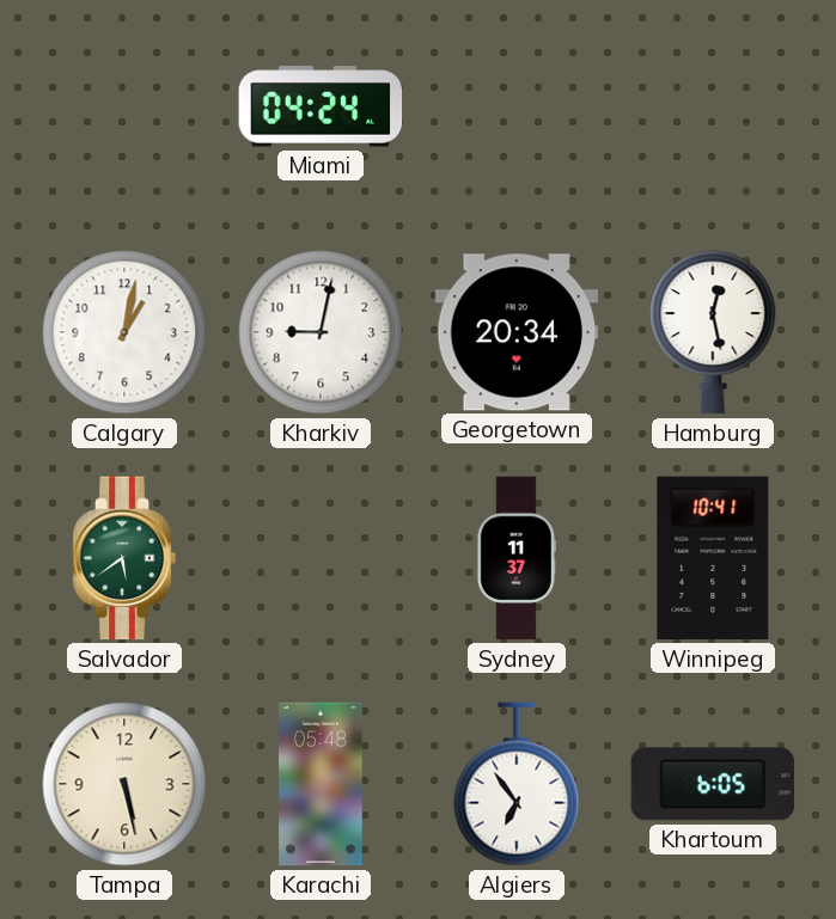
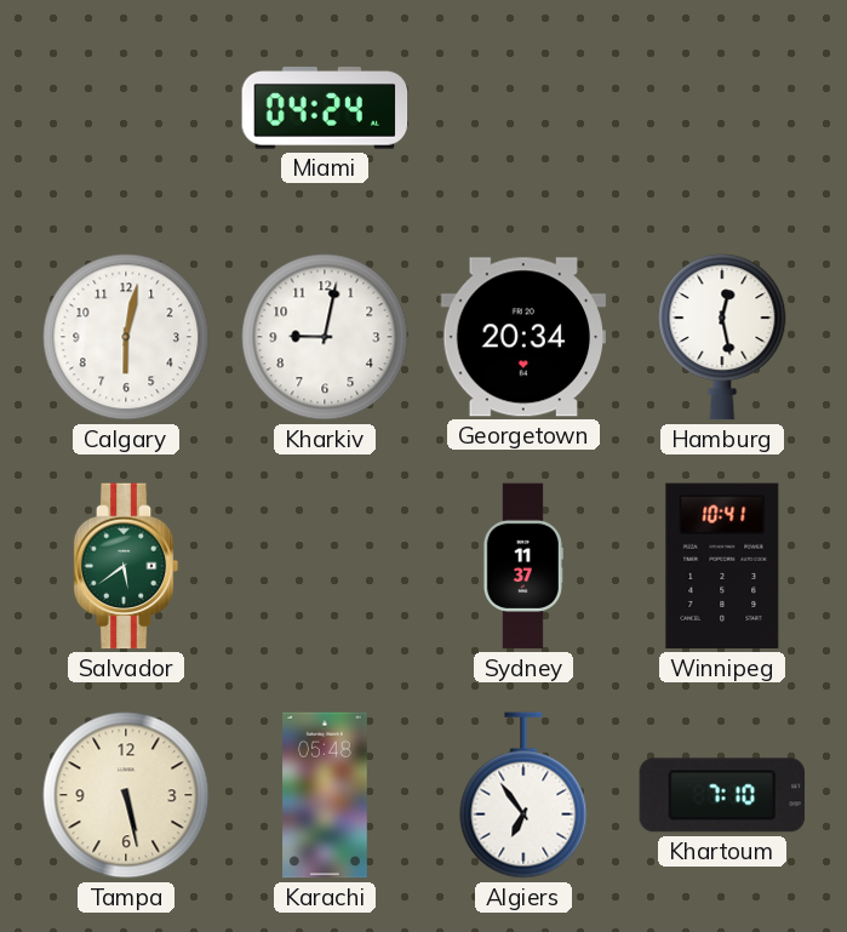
Calgary: 1:02 -> 6:02
Khartoum: 6:05 -> 7:10
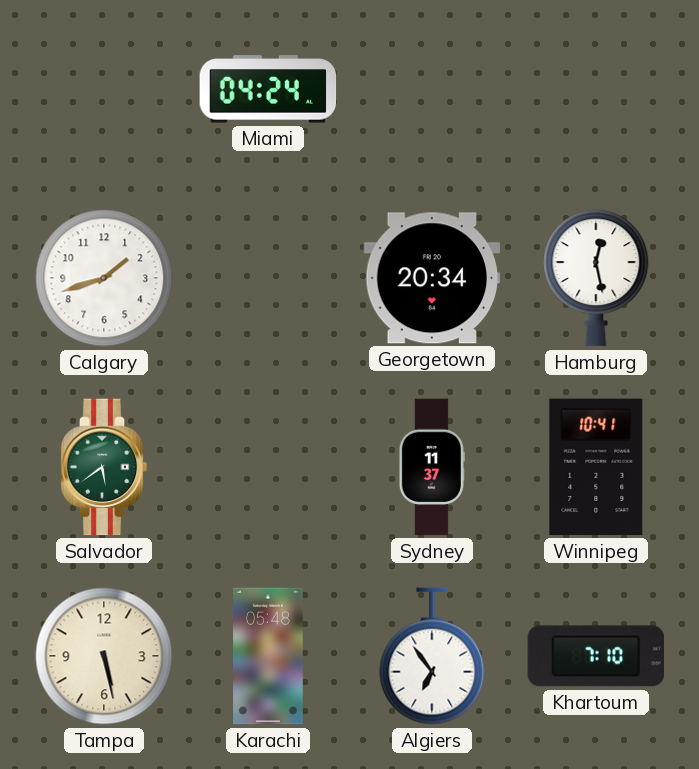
Calgary: 6:02 -> 1:42
Kharkiv: 9:02 -> none
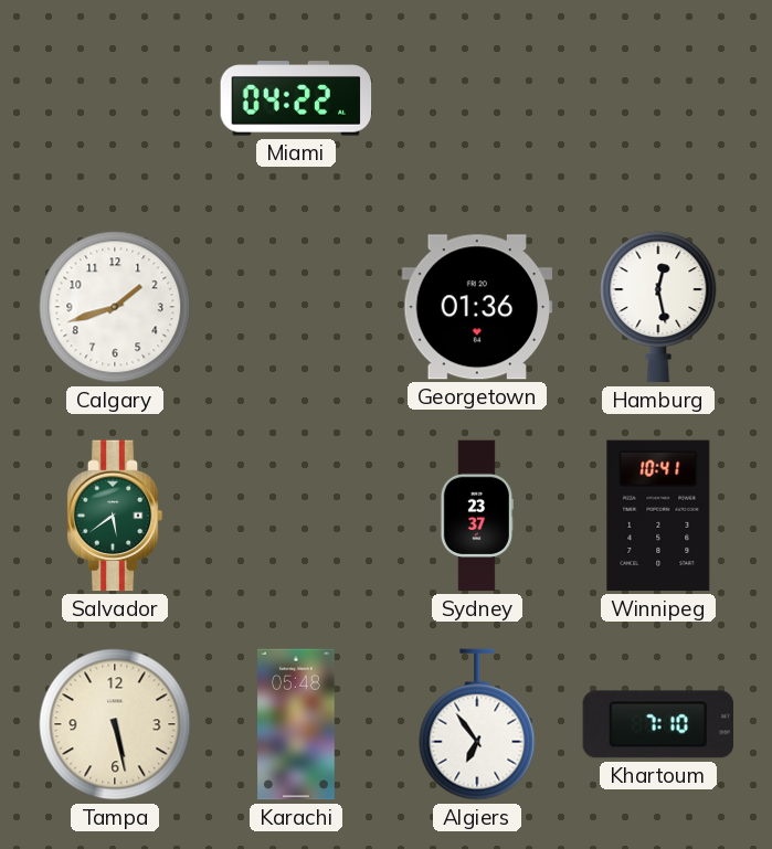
Miami: 04:24 -> 04:22
Georgetown: 20:34 -> 01:36
Sydney: 11:37 -> 23:37
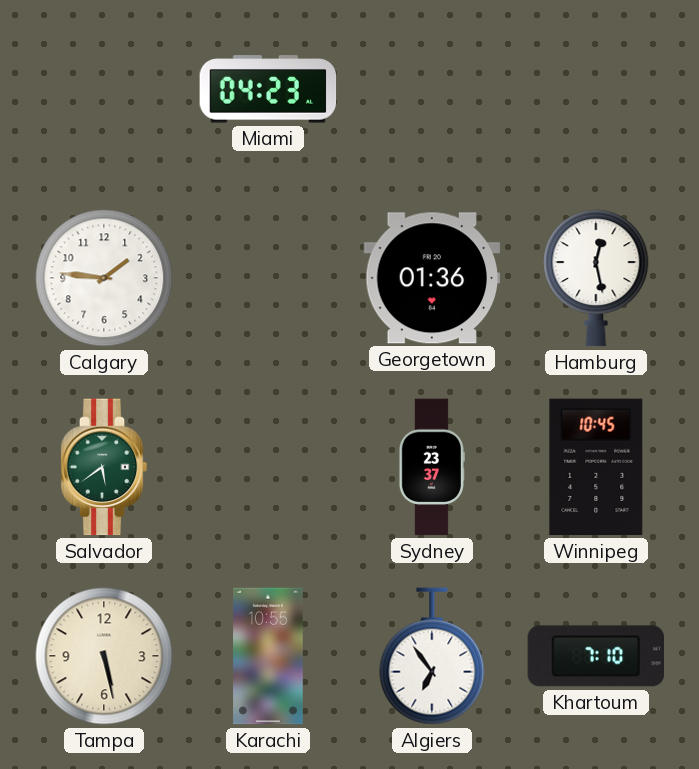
Miami: 04:22 -> 04:23
Calgary: 1:42 -> 1:46
Winnipeg: 10:41 -> 10:45
Karachi: 05:48 -> 10:55
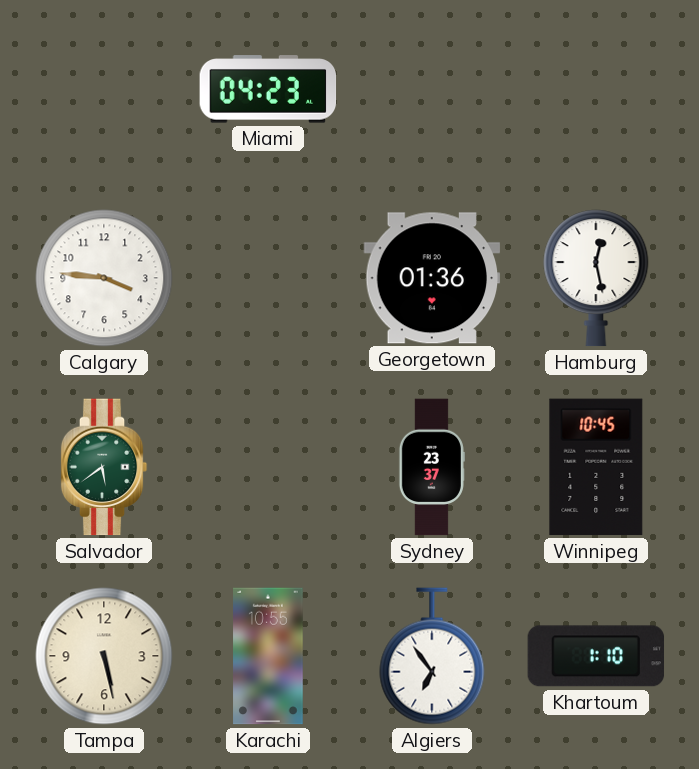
Calgary: 1:46 -> 3:46
Khartoum: 7:10 -> 1:10
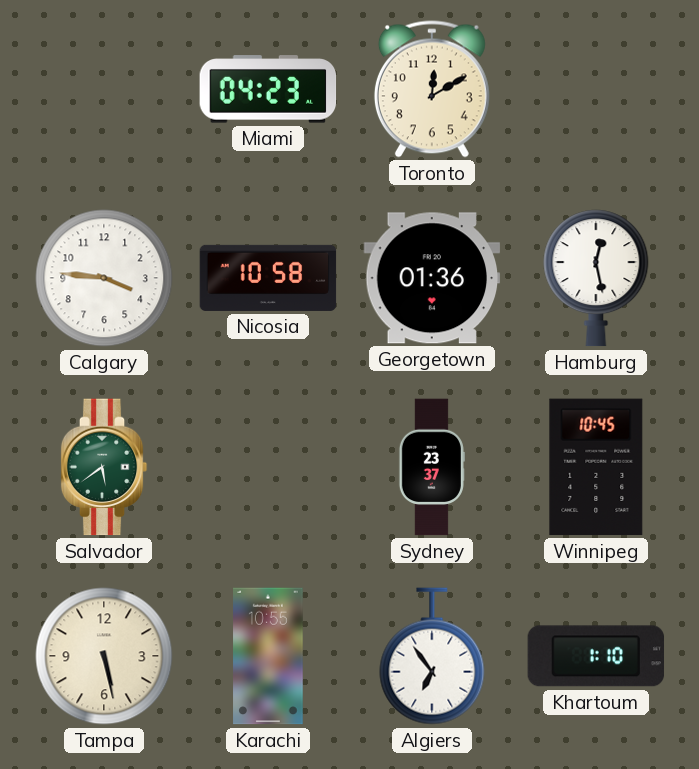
Toronto: none -> 12:10
Nicosia: none -> 10:58
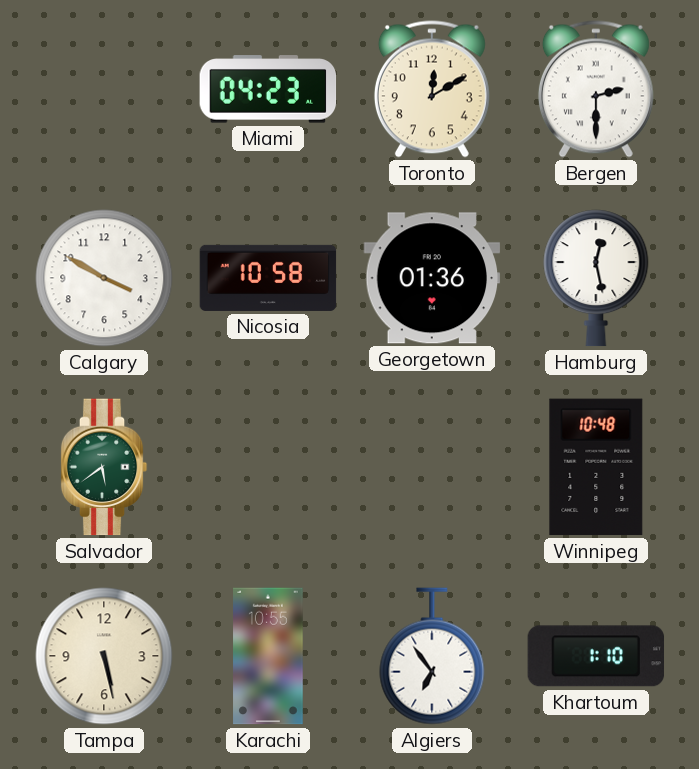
Bergen: none -> 2:30
Calgary: 3:46 -> 3:50
Sydney: 23:37 -> none
Winnipeg: 10:45 -> 10:48
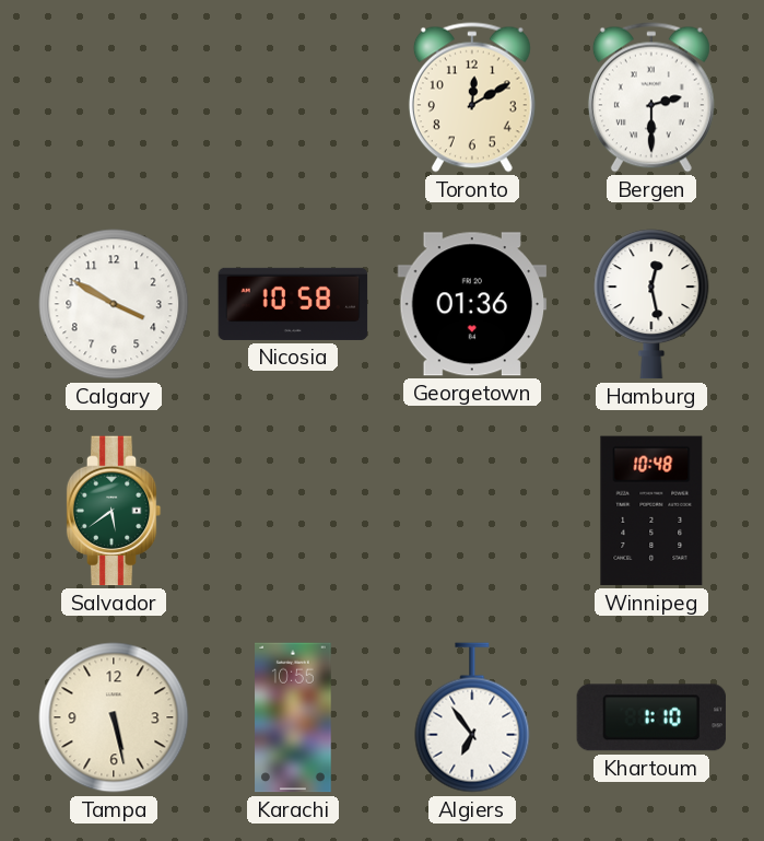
Miami: 04:23 -> none
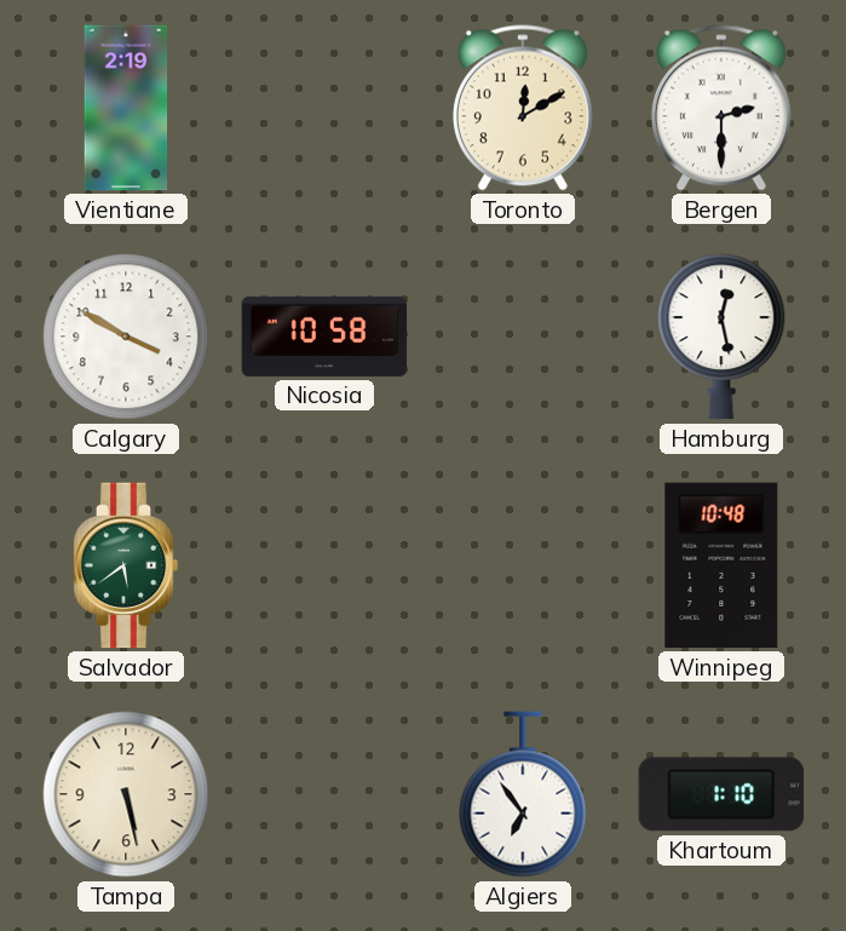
Vientiane: none -> 2:19
Georgetown: 01:36 -> none
Karachi: 10:55 -> none
